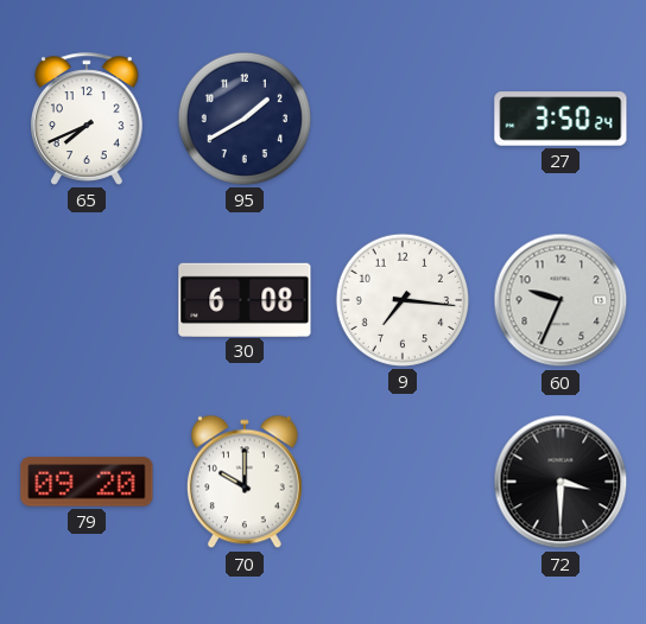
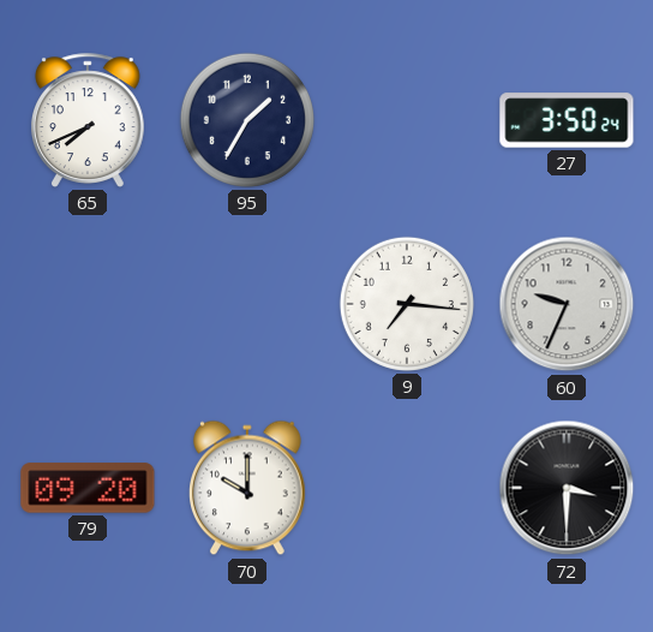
95: 1:40 -> 1:35
30: 6:08 -> none
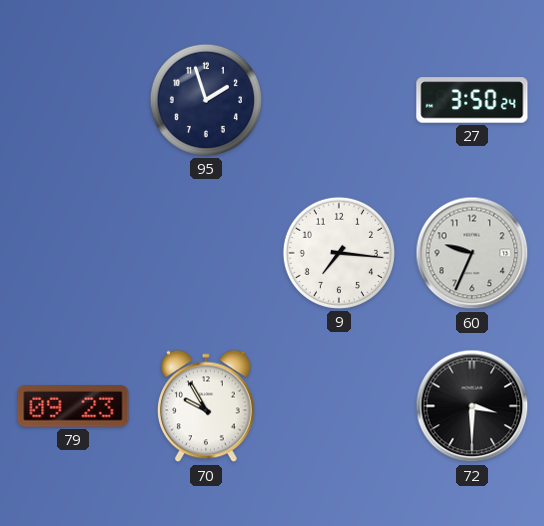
65: 7:41 -> none
95: 1:35 -> 1:57
79: 09:20 -> 09:23
70: 10:00 -> 9:55
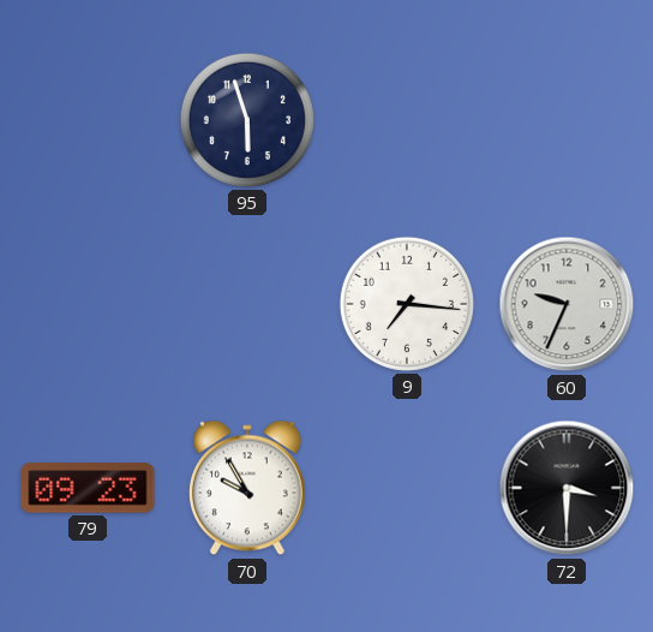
95: 1:57 -> 5:57
27: 3:50 -> none
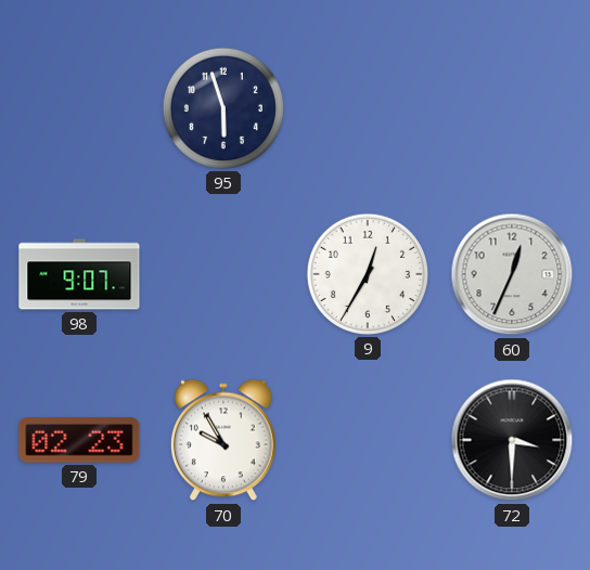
98: none -> 9:07
9: 7:16 -> 12:35
60: 9:34 -> 12:34
79: 09:23 -> 02:23
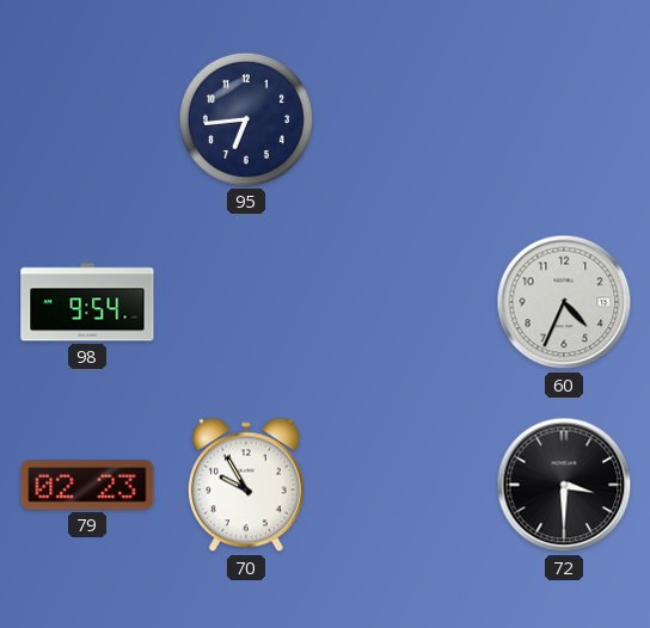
95: 5:57 -> 6:44
98: 9:07 -> 9:54
9: 12:35 -> none
60: 12:34 -> 4:34
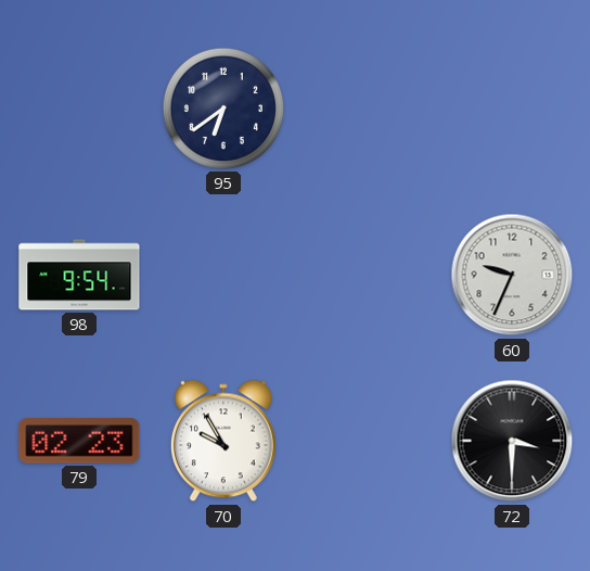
95: 6:44 -> 6:39
60: 4:34 -> 9:34
